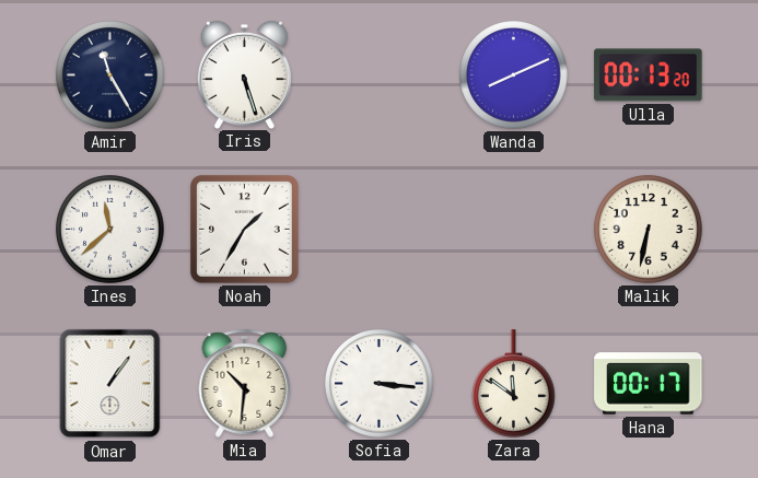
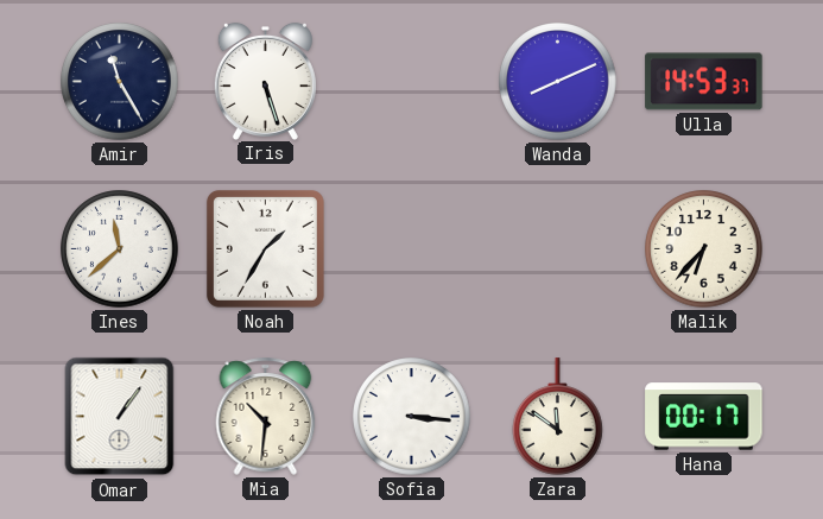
Ulla: 00:13 -> 14:53
Malik: 6:32 -> 6:37
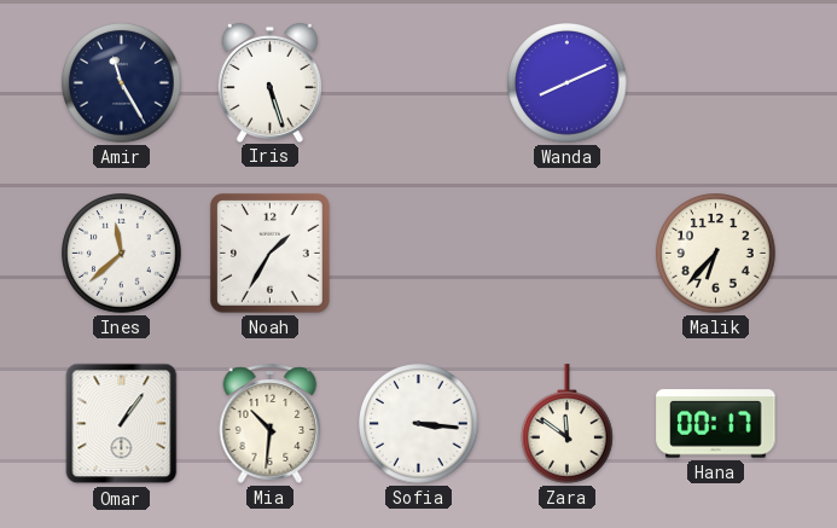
Ulla: 14:53 -> none
